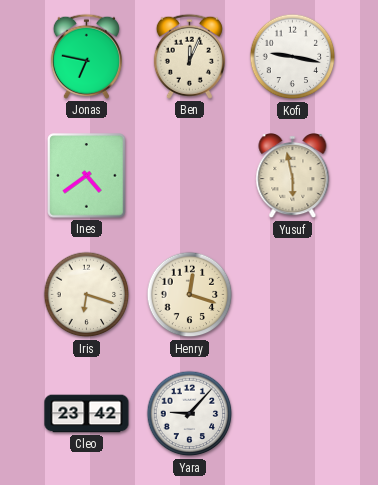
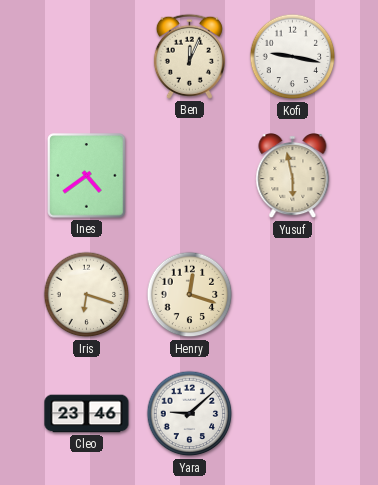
Jonas: 6:47 -> none
Cleo: 23:42 -> 23:46
Yara: 9:07 -> 9:08
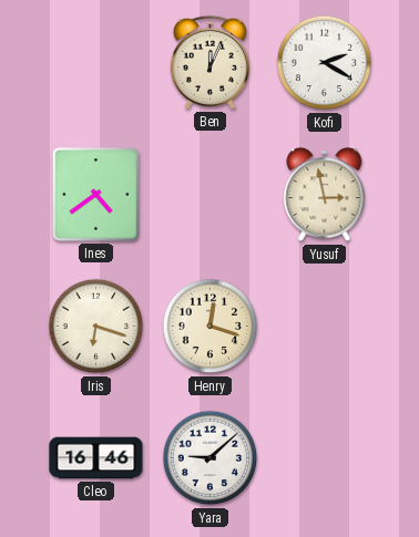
Kofi: 9:17 -> 2:20
Yusuf: 5:58 -> 2:58
Cleo: 23:46 -> 16:46
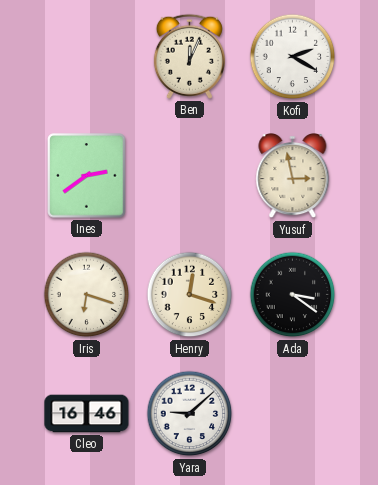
Ines: 4:39 -> 2:39
Ada: none -> 3:21
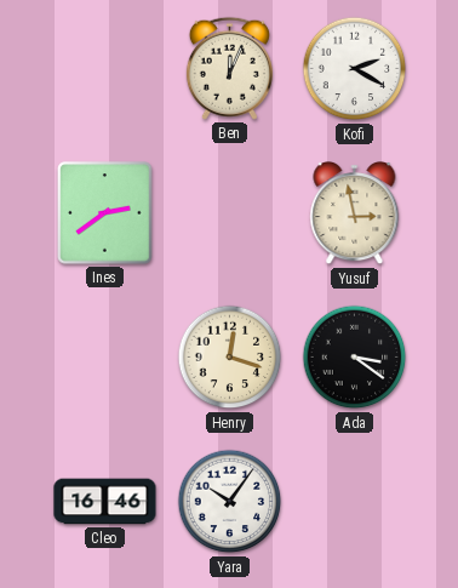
Iris: 6:18 -> none
Yara: 9:08 -> 10:06
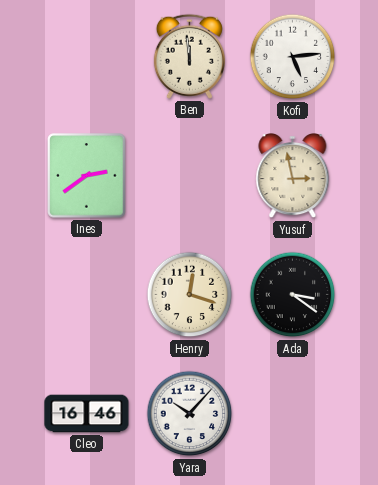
Ben: 12:04 -> 11:59
Kofi: 2:20 -> 5:14
Yara: 10:06 -> 10:07
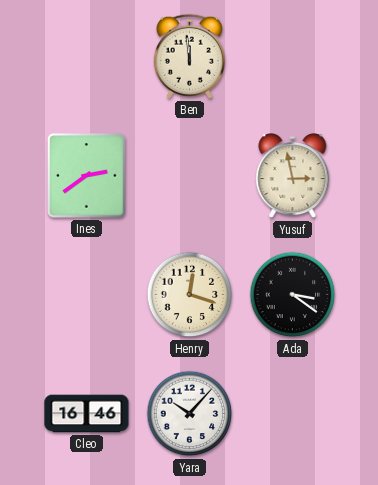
Kofi: 5:14 -> none
